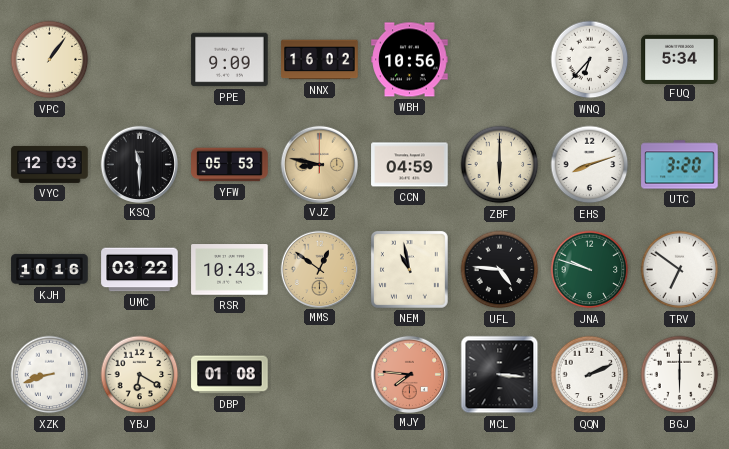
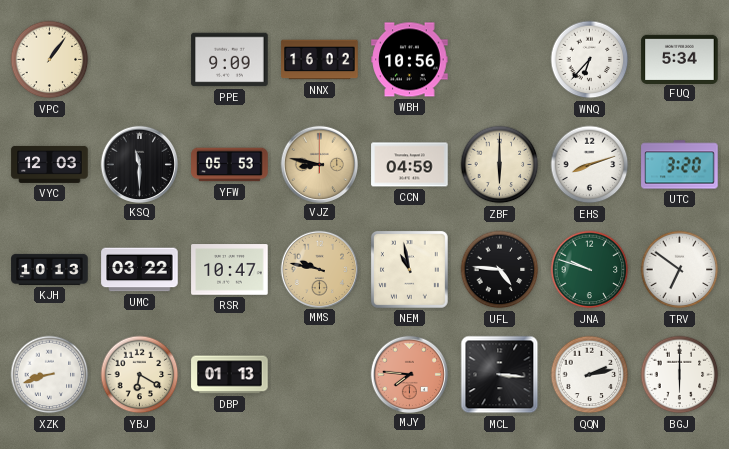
KJH: 10:16 -> 10:13
RSR: 10:43 -> 10:47
MMS: 12:51 -> 9:47
DBP: 01:08 -> 01:13
QQN: 2:11 -> 2:13
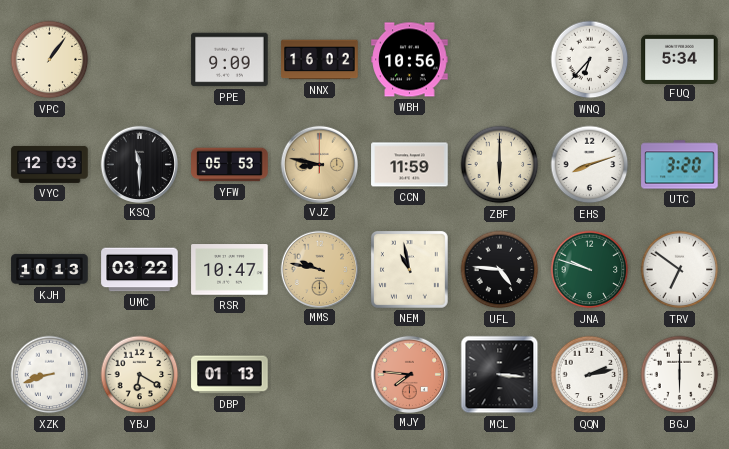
CCN: 04:59 -> 11:59
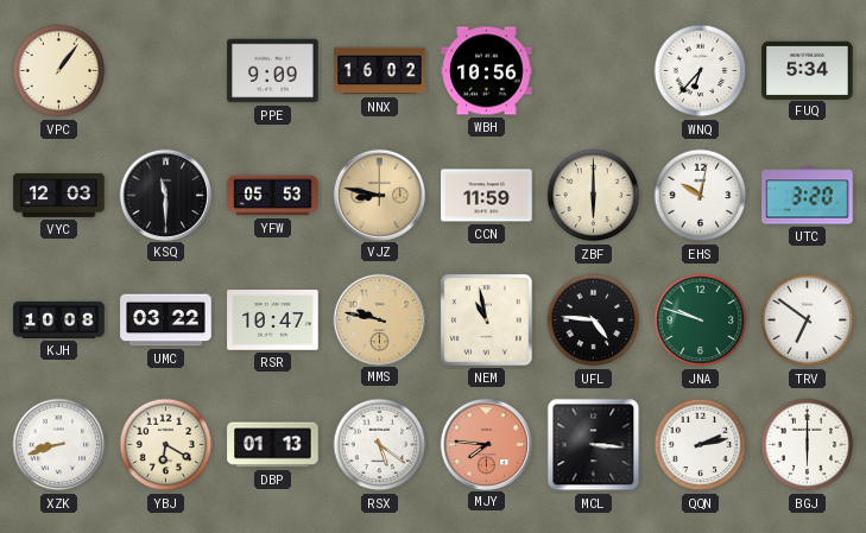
EHS: 8:12 -> 10:02
KJH: 10:13 -> 10:08
RSX: none -> 5:21
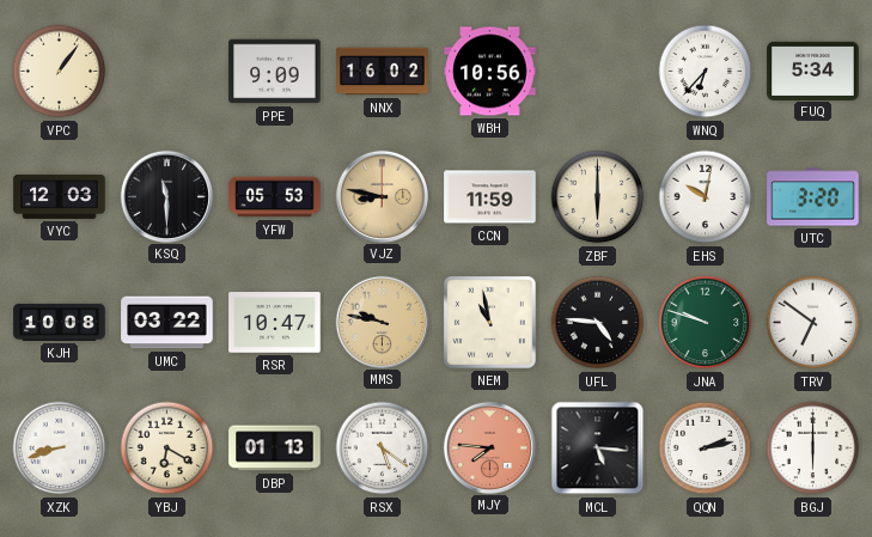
MCL: 3:16 -> 5:16
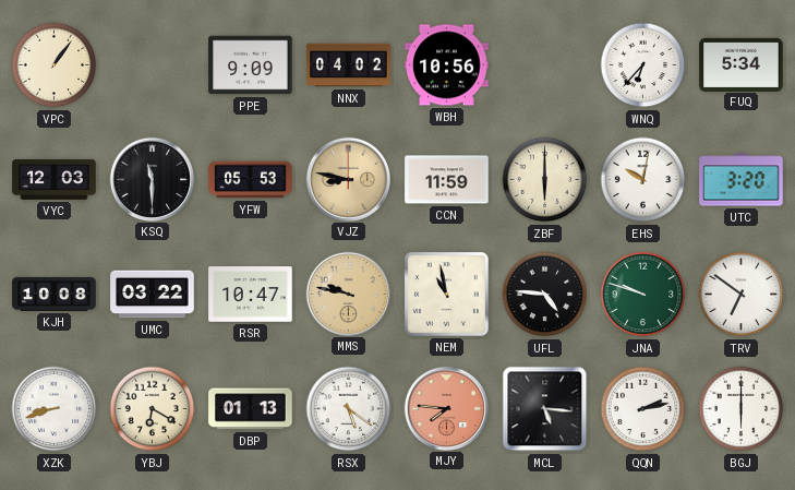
NNX: 16:02 -> 04:02
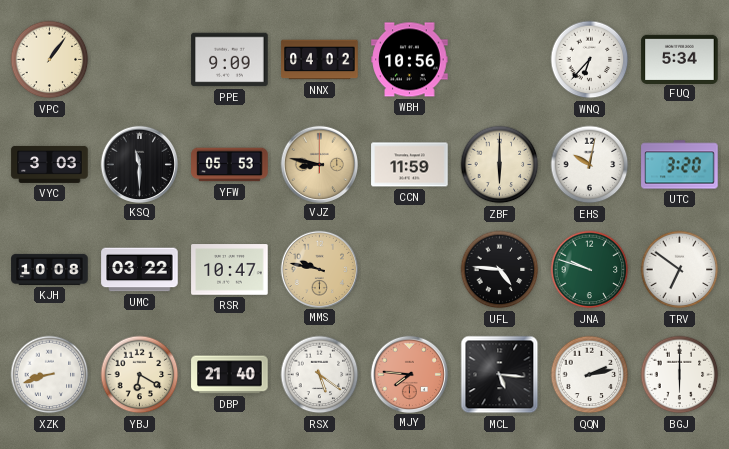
VYC: 12:03 -> 3:03
NEM: 10:58 -> none
DBP: 01:13 -> 21:40
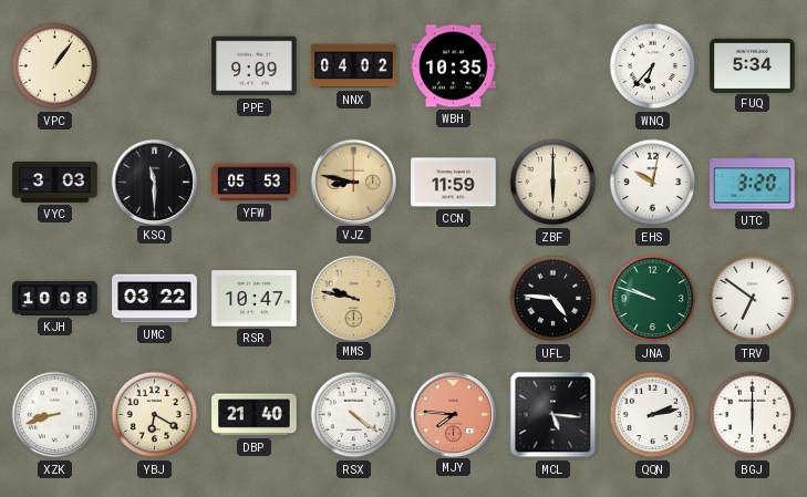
WBH: 10:56 -> 10:35
RSX: 5:21 -> 4:21
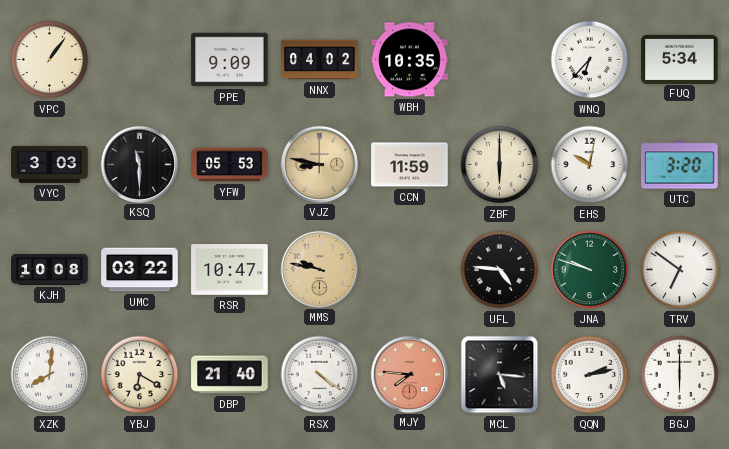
XZK: 8:42 -> 8:01
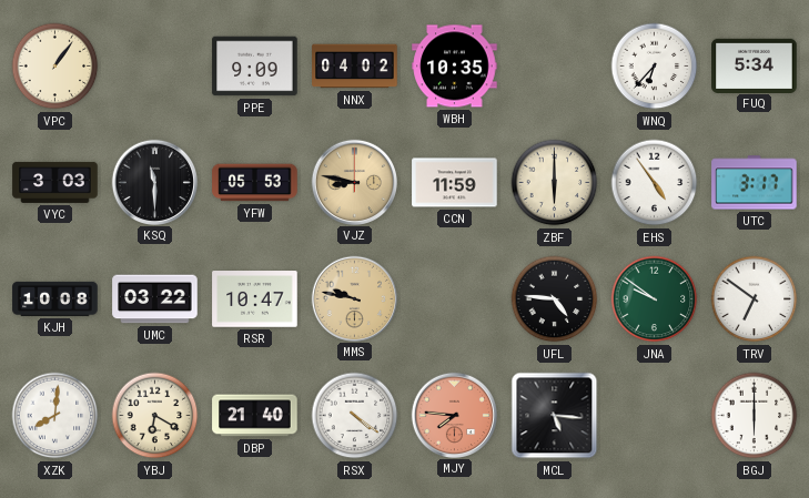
EHS: 10:02 -> 4:54
UTC: 3:20 -> 3:17
JNA: 9:48 -> 9:51
QQN: 2:13 -> none
